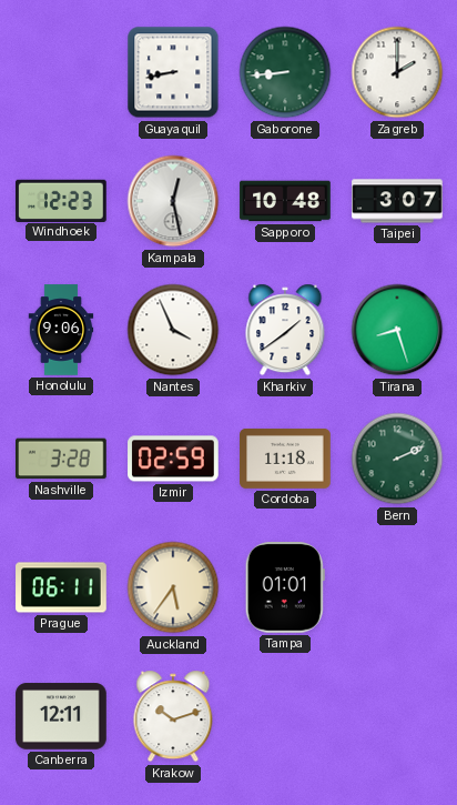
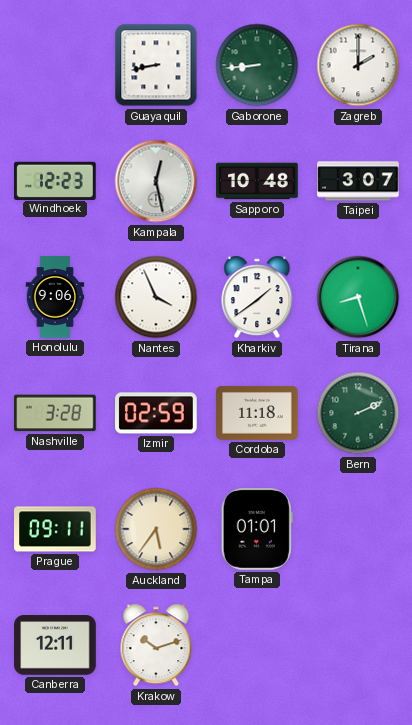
Prague: 06:11 -> 09:11
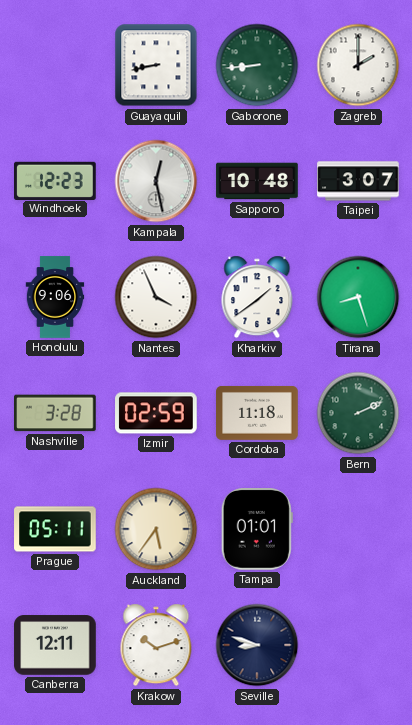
Prague: 09:11 -> 05:11
Seville: none -> 8:48
